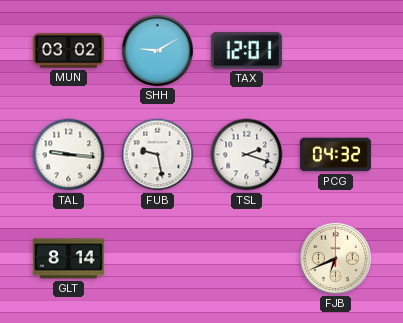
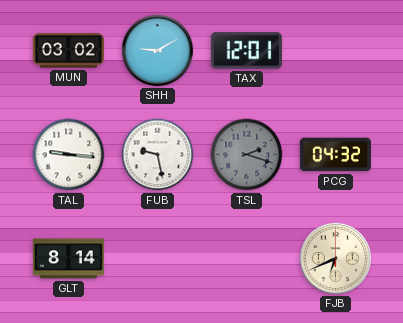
TSL dial: white -> grey
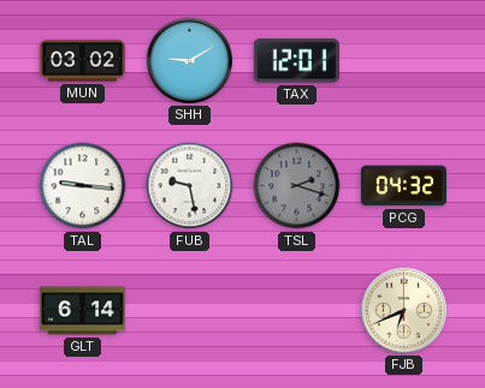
GLT: 8:14 -> 6:14
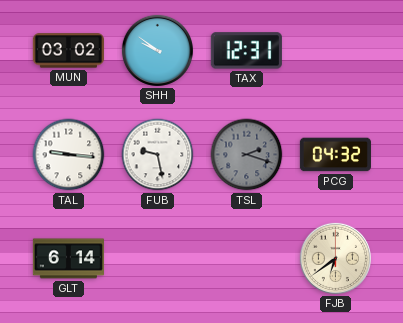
SHH: 9:10 -> 9:51
TAX: 12:01 -> 12:31
FJB: 6:41 -> 6:39
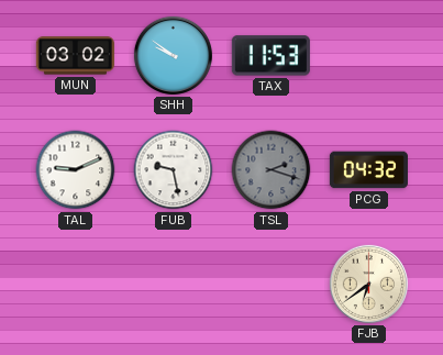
TAX: 12:31 -> 11:53
TAL: 9:16 -> 9:11
GLT: 6:14 -> none
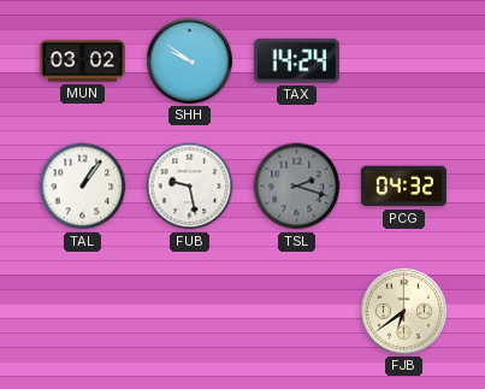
TAX: 11:53 -> 14:24
TAL: 9:11 -> 1:06
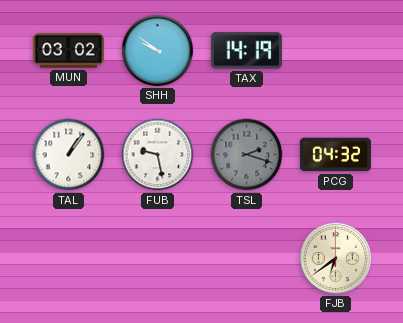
TAX: 14:24 -> 14:19
